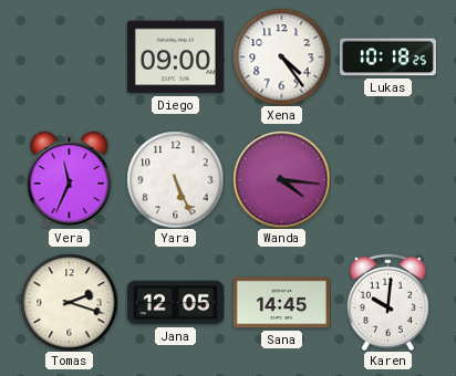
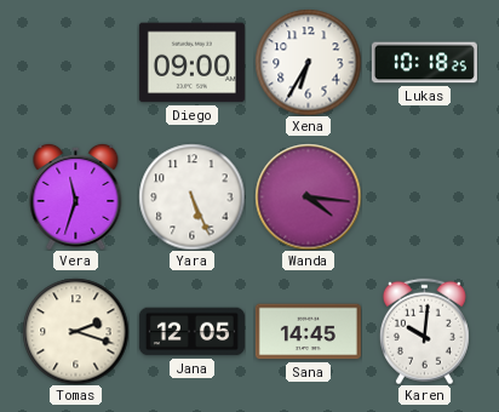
Xena: 4:24 -> 6:35
Vera: 11:34 -> 11:33
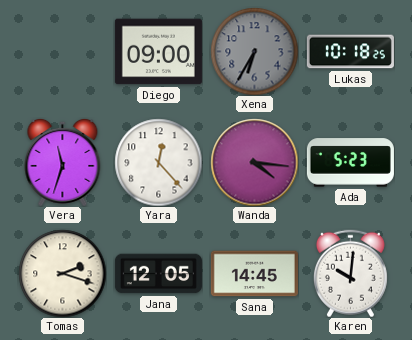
Xena dial: white -> grey
Yara: 5:26 -> 12:23
Ada: none -> 5:23
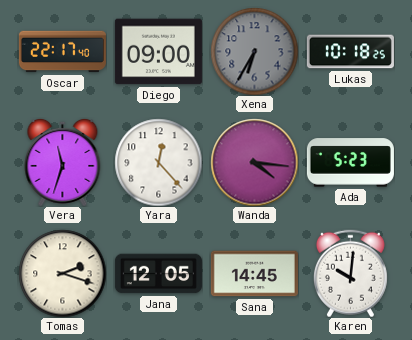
Oscar: none -> 22:17
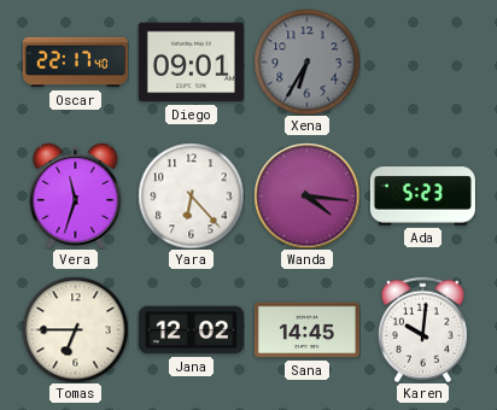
Diego: 09:00 -> 09:01
Lukas: 10:18 -> none
Yara: 12:23 -> 6:23
Tomas: 2:18 -> 6:45
Jana: 12:05 -> 12:02
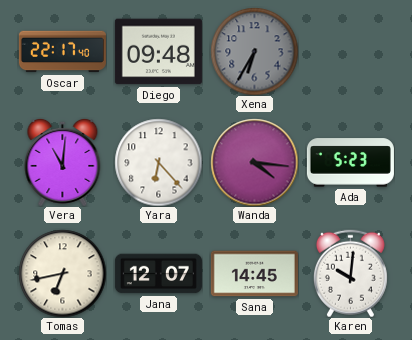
Diego: 09:01 -> 09:48
Vera: 11:33 -> 11:01
Tomas: 6:45 -> 6:43
Jana: 12:02 -> 12:07
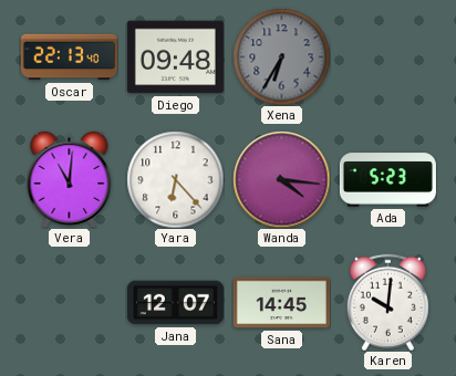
Oscar: 22:17 -> 22:13
Tomas: 6:43 -> none
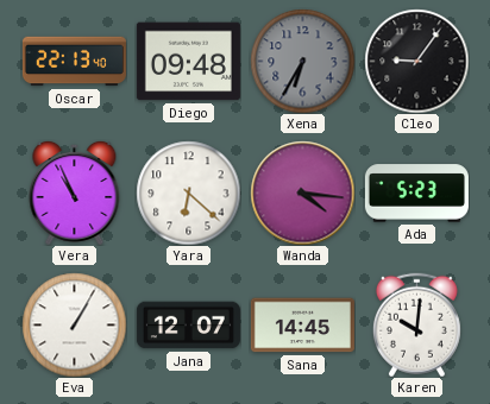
Cleo: none -> 9:06
Vera: 11:01 -> 10:56
Yara: 6:23 -> 6:22
Eva: none -> 1:05
